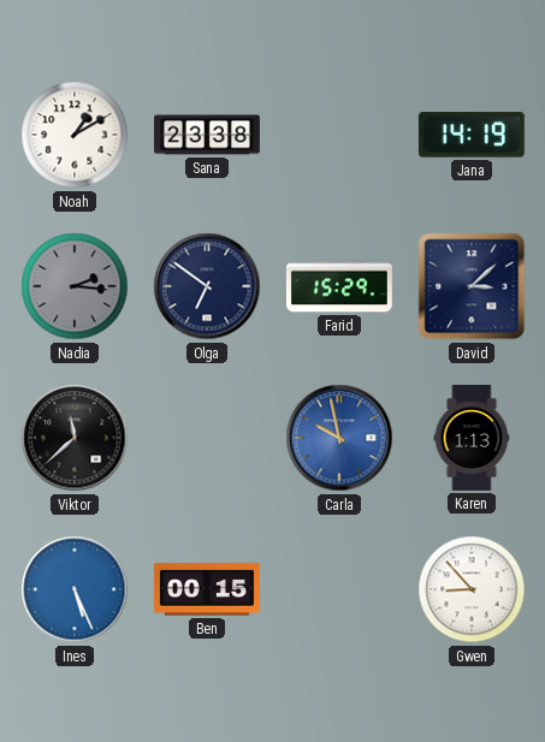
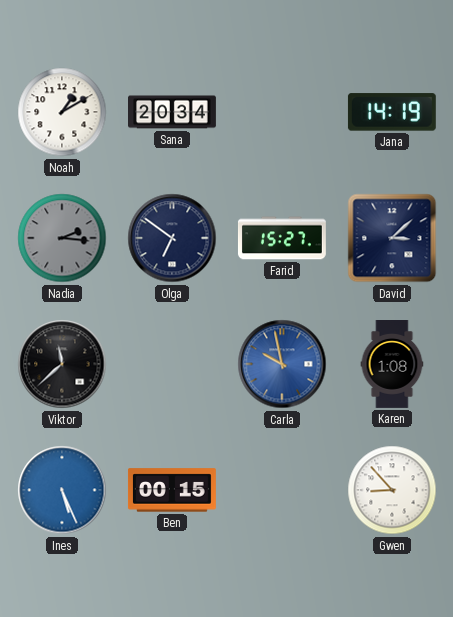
Sana: 23:38 -> 20:34
Farid: 15:29 -> 15:27
Karen: 1:13 -> 1:08
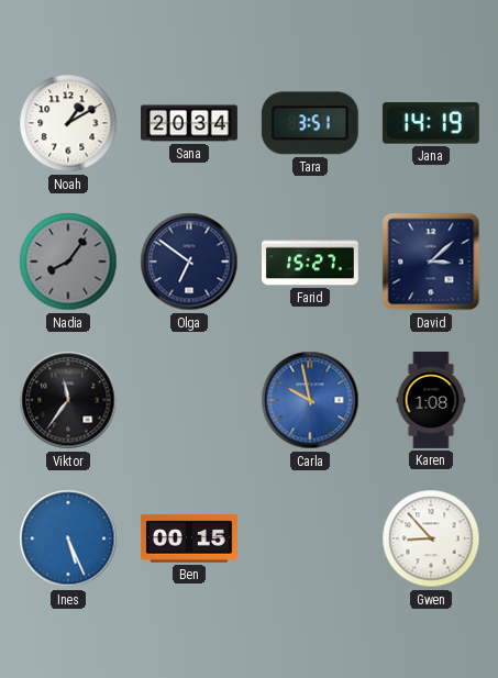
Tara: none -> 3:51
Nadia: 2:16 -> 8:06
Viktor: 11:38 -> 11:36
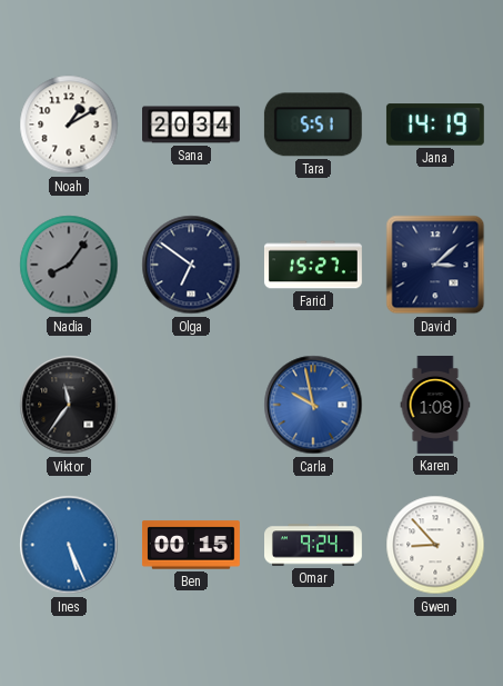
Tara: 3:51 -> 5:51
Omar: none -> 9:24
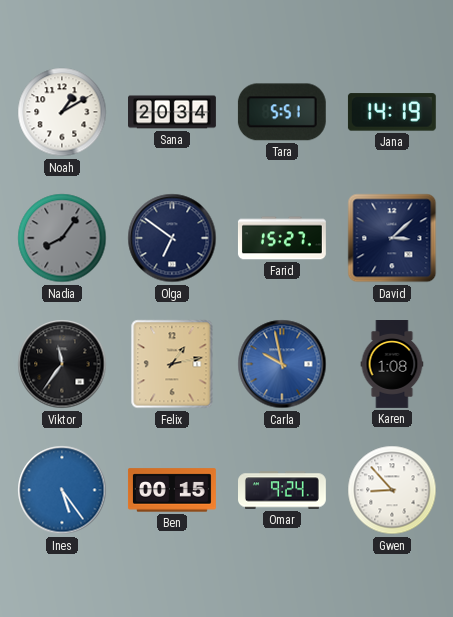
Felix: none -> 1:13
Ines: 5:26 -> 5:24
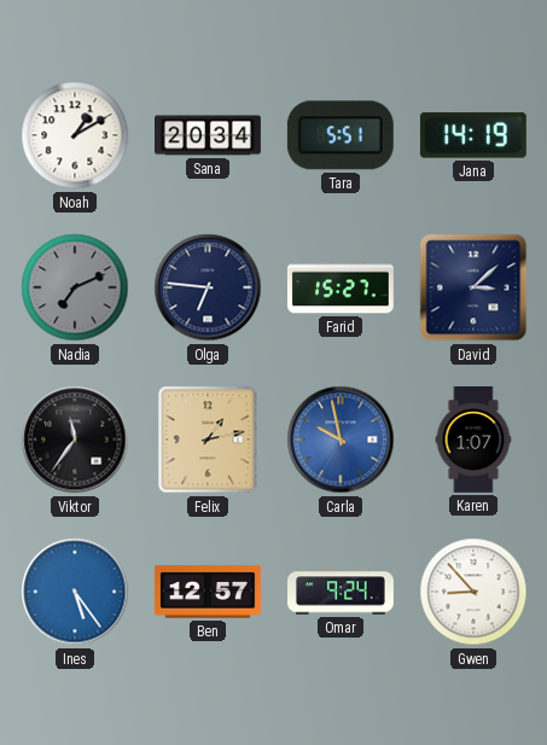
Nadia: 8:06 -> 7:11
Olga: 6:51 -> 6:46
Karen: 1:08 -> 1:07
Ben: 00:15 -> 12:57
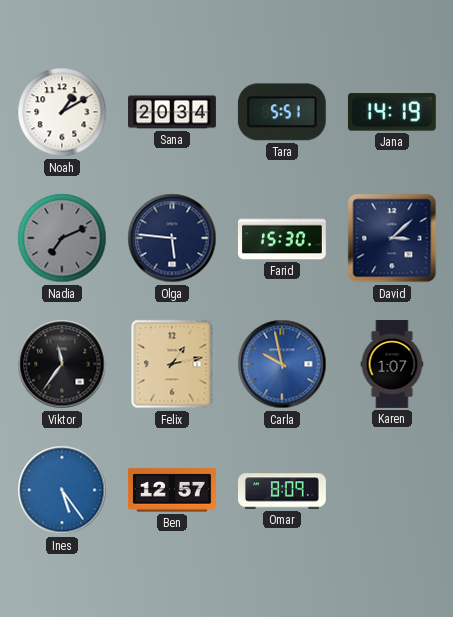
Olga: 6:46 -> 5:46
Farid: 15:27 -> 15:30
Omar: 9:24 -> 8:09
Gwen: 8:53 -> none
